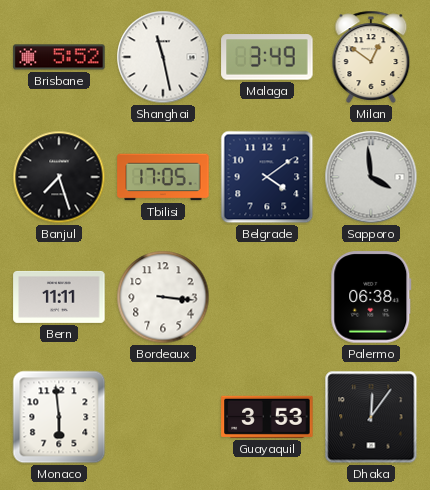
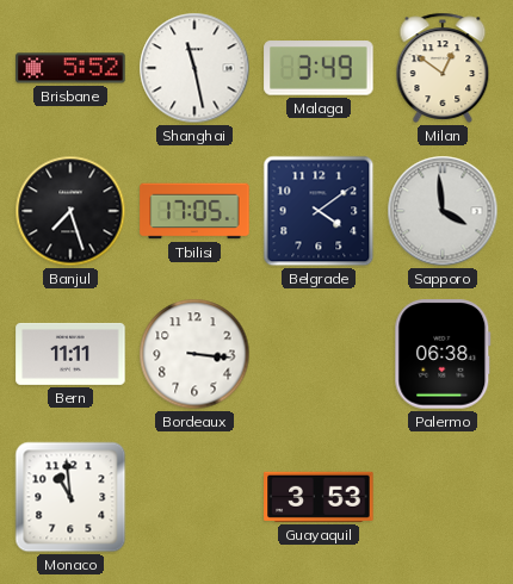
Monaco: 5:59 -> 10:59
Dhaka: 12:06 -> none
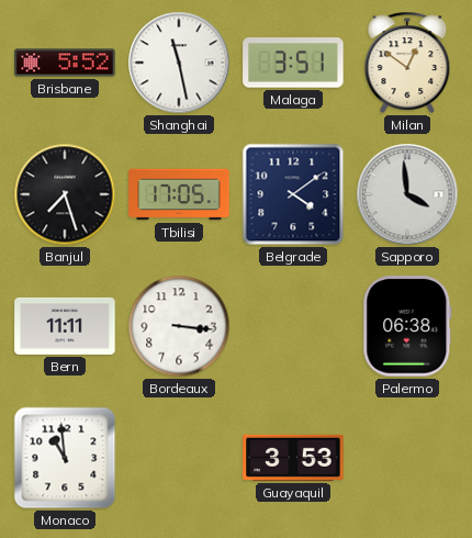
Malaga: 3:49 -> 3:51
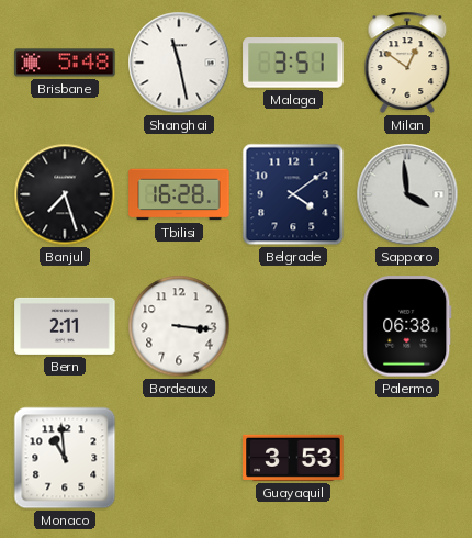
Brisbane: 5:52 -> 5:48
Tbilisi: 17:05 -> 16:28
Bern: 11:11 -> 2:11
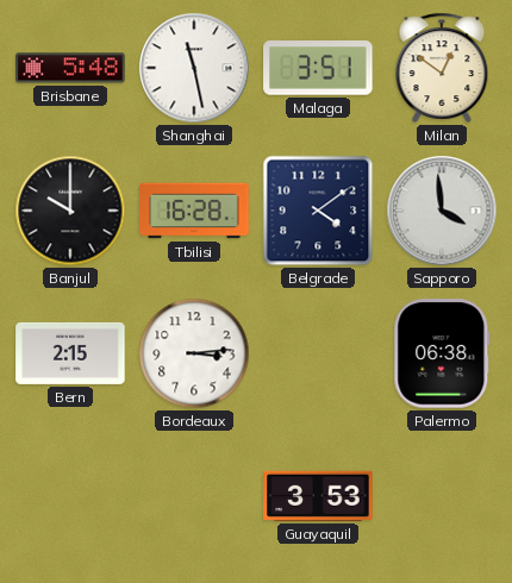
Banjul: 7:27 -> 10:00
Bern: 2:11 -> 2:15
Bordeaux: 3:16 -> 3:14
Monaco: 10:59 -> none
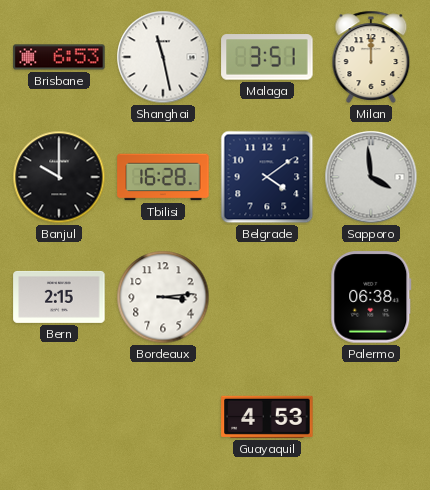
Brisbane: 5:48 -> 6:53
Milan: 12:51 -> 12:00
Guayaquil: 3:53 -> 4:53
